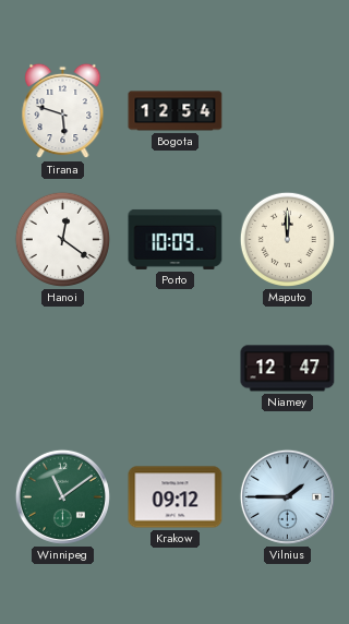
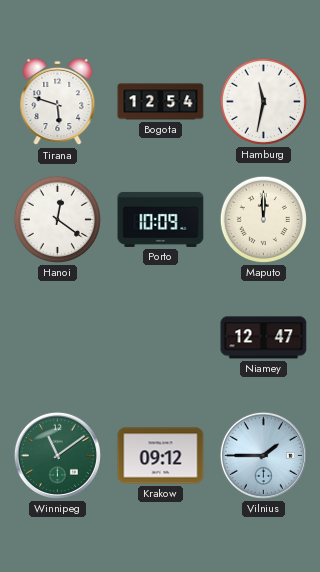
Hamburg: none -> 11:32
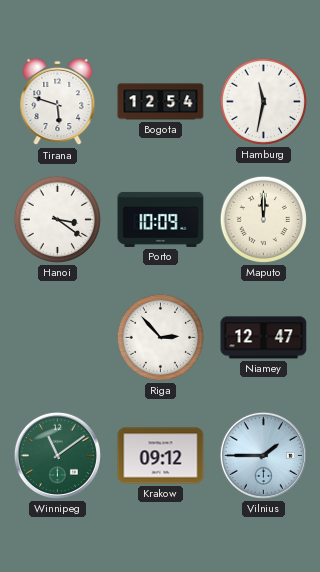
Hanoi: 12:21 -> 3:21
Riga: none -> 2:53
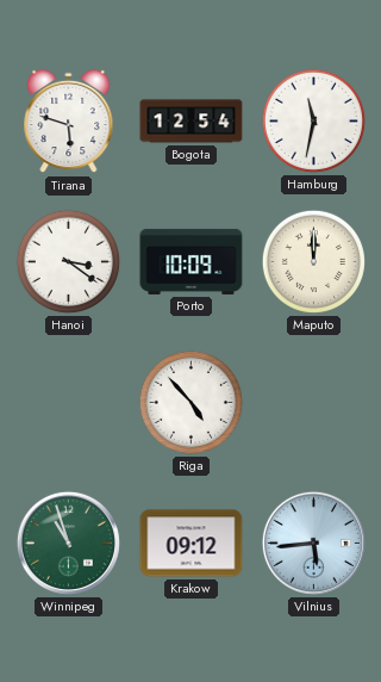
Riga: 2:53 -> 4:53
Niamey: 12:47 -> none
Winnipeg: 11:09 -> 10:57
Vilnius: 1:45 -> 5:44
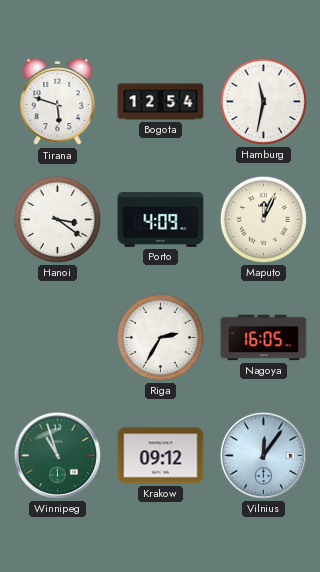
Porto: 10:09 -> 4:09
Maputo: 12:00 -> 12:04
Riga: 4:53 -> 2:35
Nagoya: none -> 16:05
Vilnius: 5:44 -> 12:06
